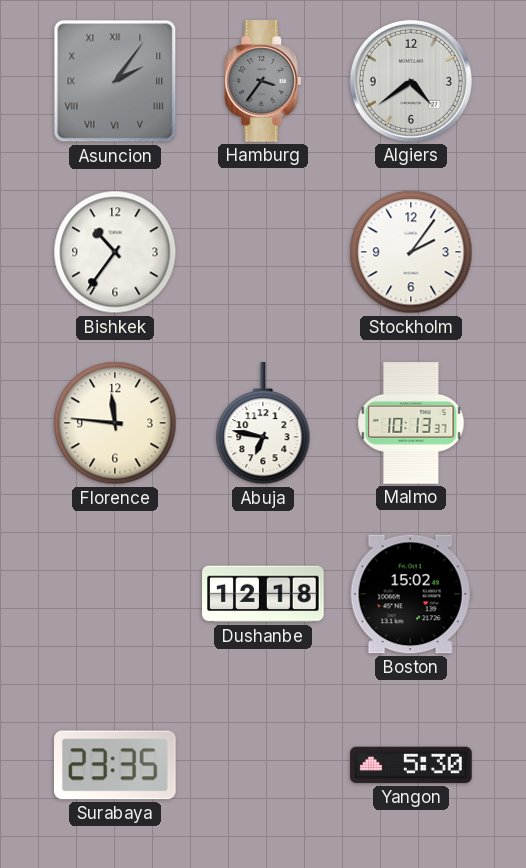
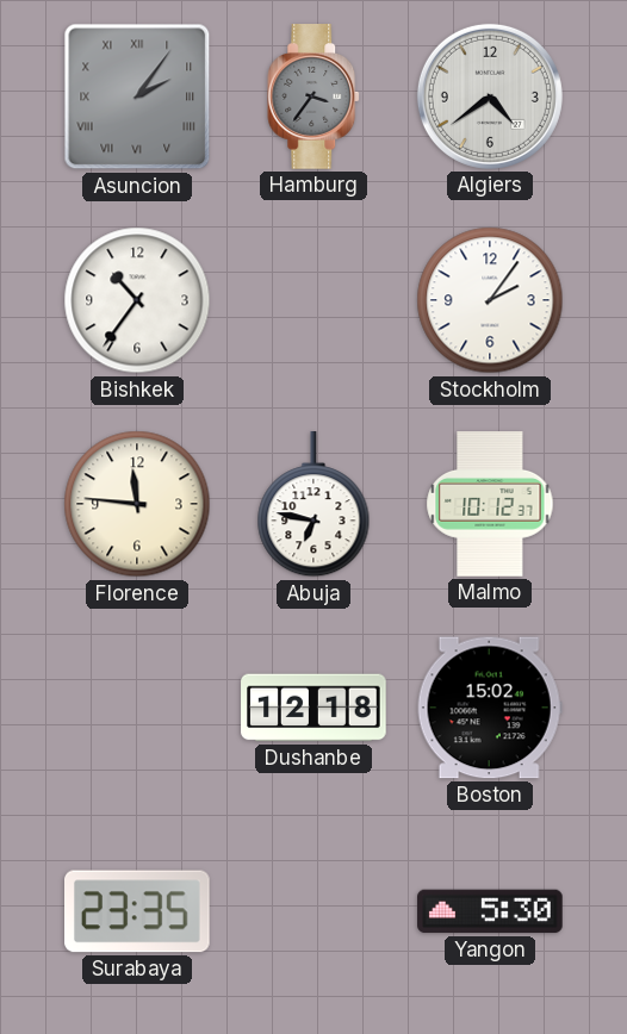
Malmo: 10:13 -> 10:12
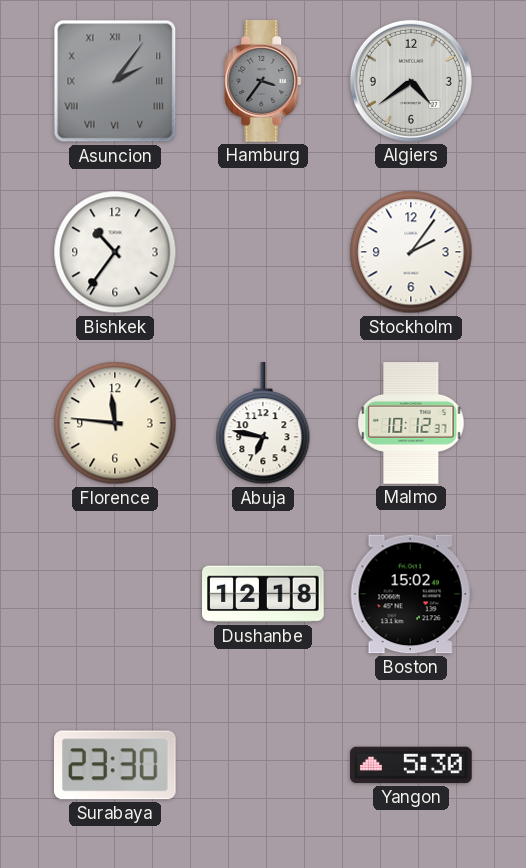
Surabaya: 23:35 -> 23:30
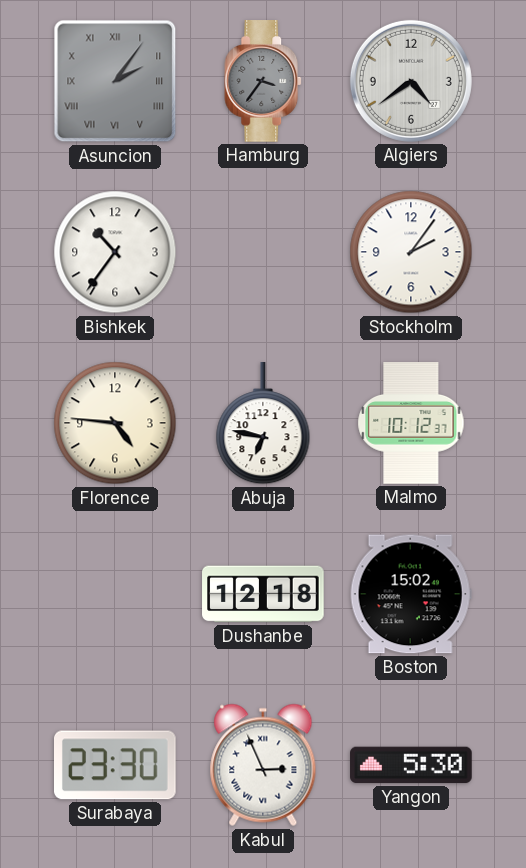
Florence: 11:46 -> 4:46
Kabul: none -> 2:56
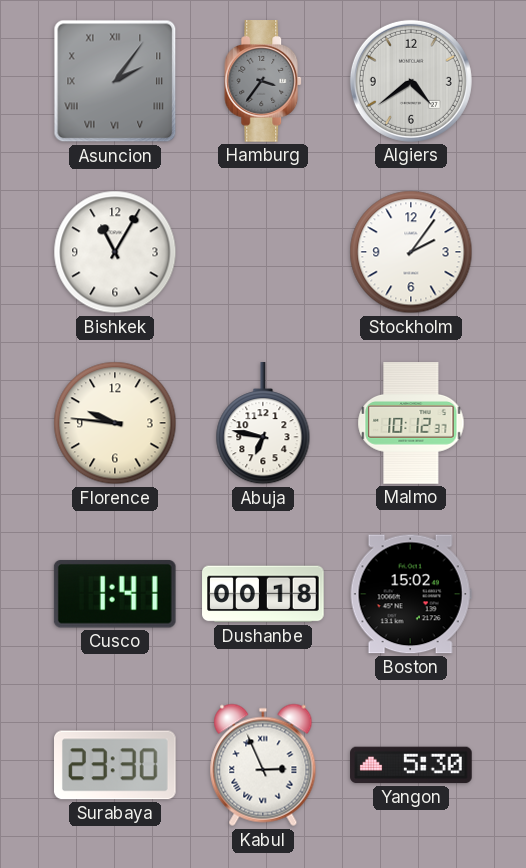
Bishkek: 10:36 -> 11:05
Florence: 4:46 -> 9:46
Cusco: none -> 1:41
Dushanbe: 12:18 -> 00:18
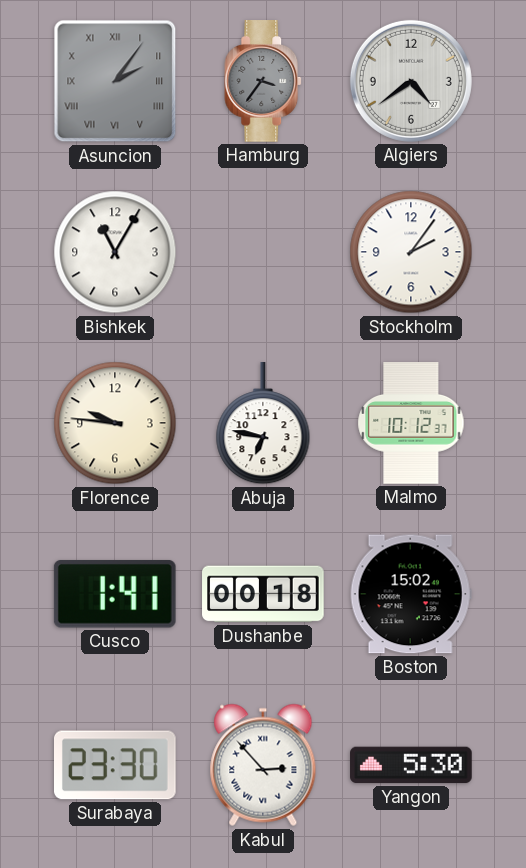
Kabul: 2:56 -> 2:53
